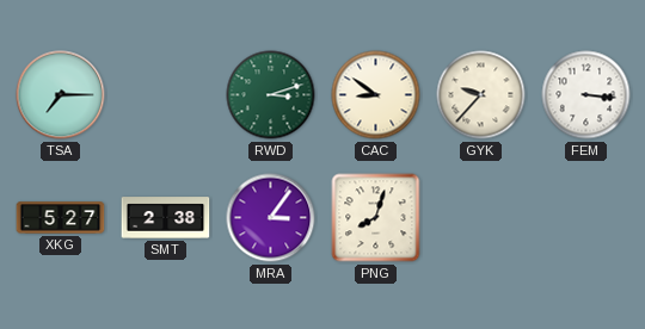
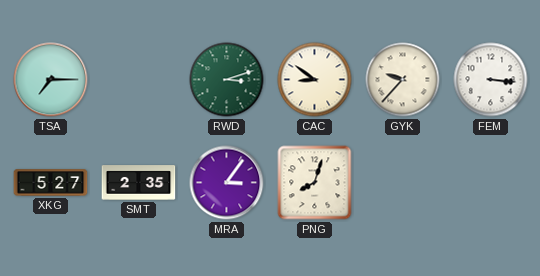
SMT: 2:38 -> 2:35
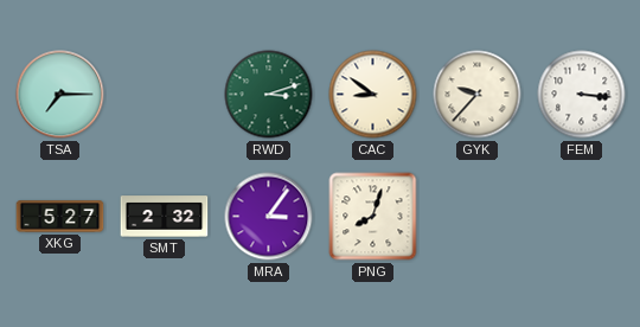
SMT: 2:35 -> 2:32
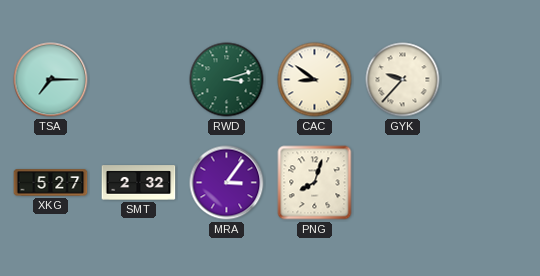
FEM: 3:16 -> none
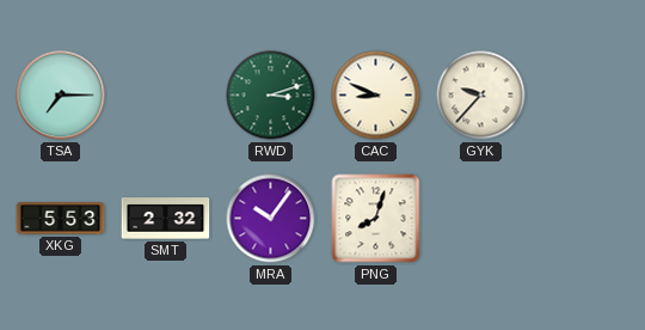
CAC: 8:51 -> 8:49
XKG: 5:27 -> 5:53
MRA: 3:06 -> 10:06
